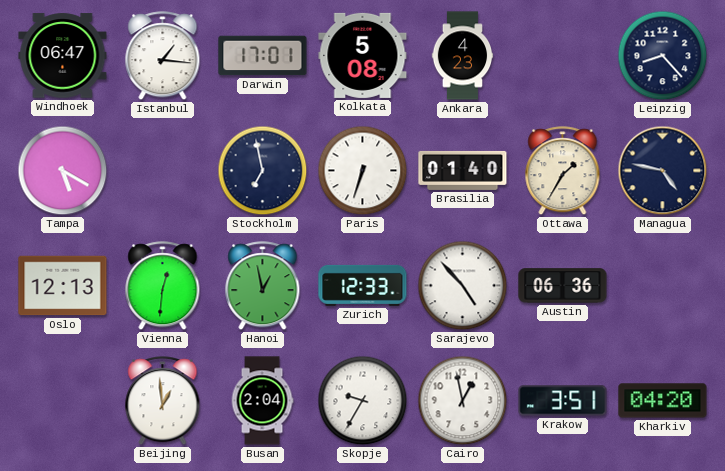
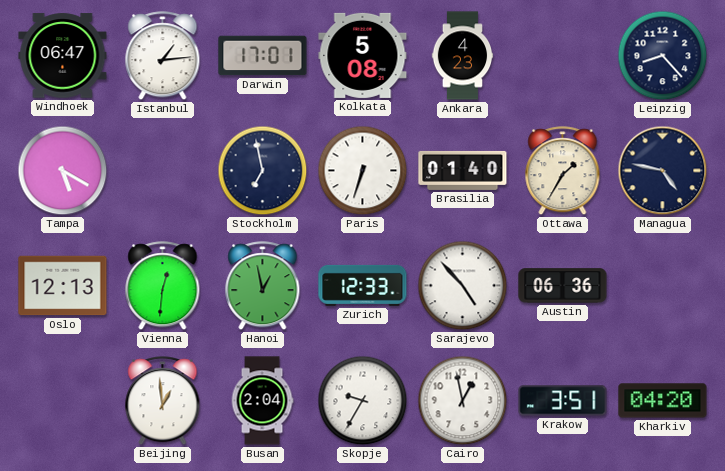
Istanbul: 1:16 -> 1:14
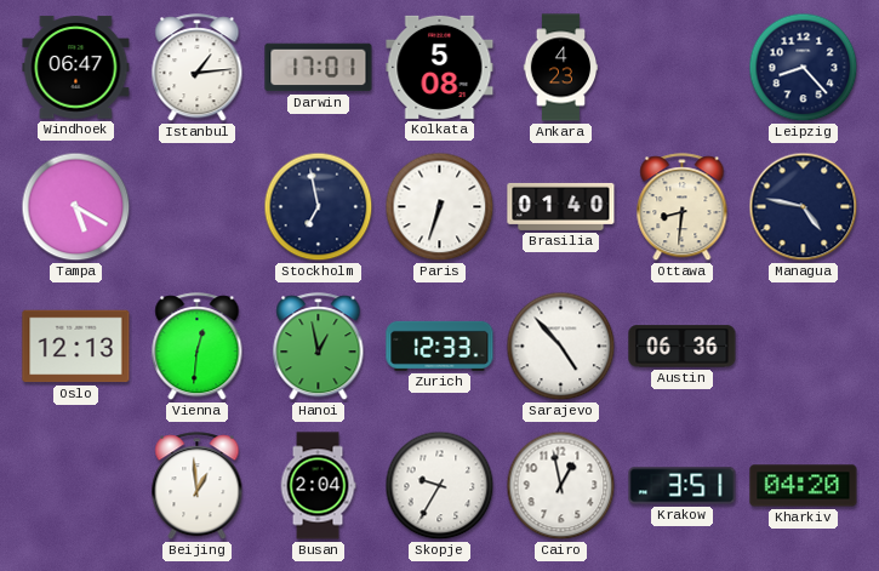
Ottawa: 1:35 -> 8:31
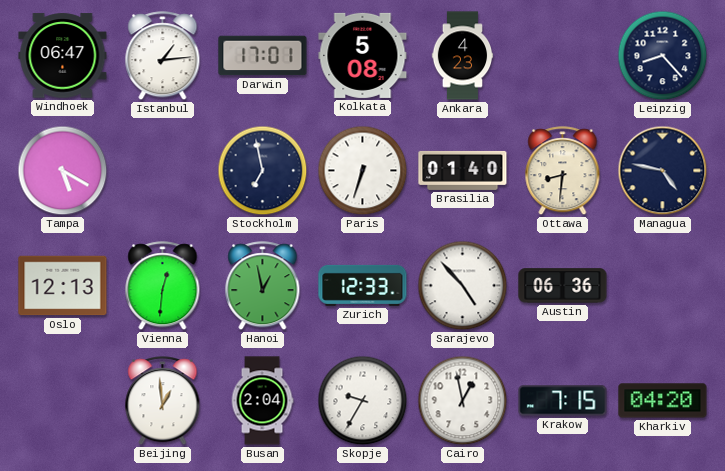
Krakow: 3:51 -> 7:15
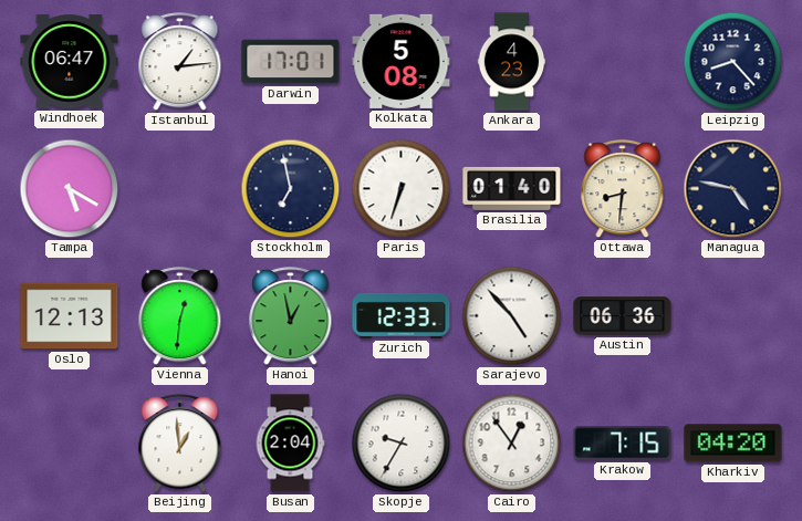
Cairo: 12:58 -> 12:54
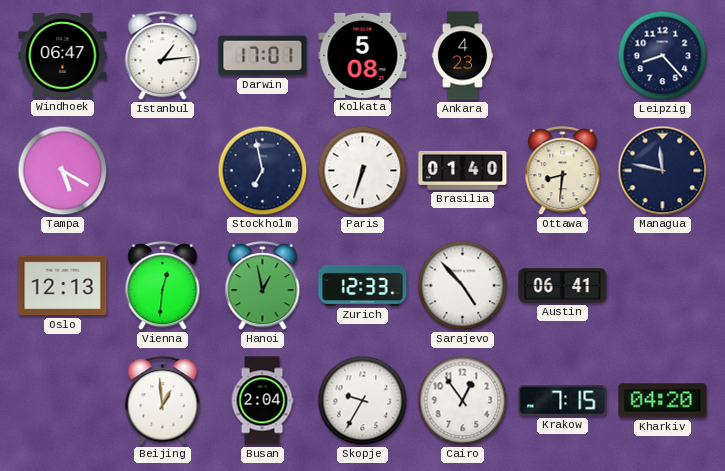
Managua: 4:47 -> 11:47
Austin: 06:36 -> 06:41
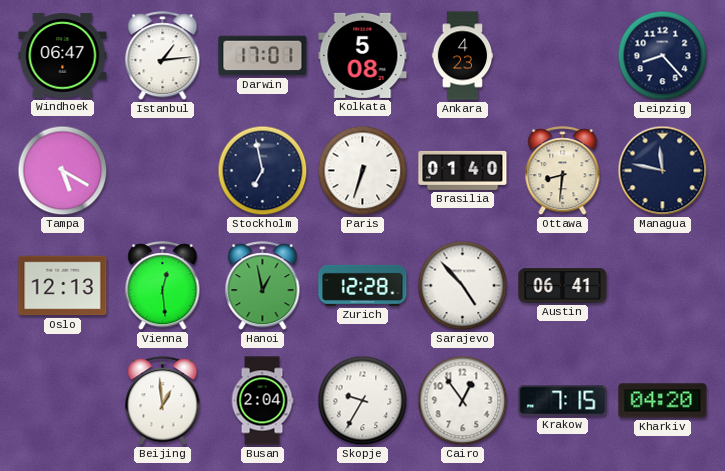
Vienna: 12:31 -> 12:29
Zurich: 12:33 -> 12:28
